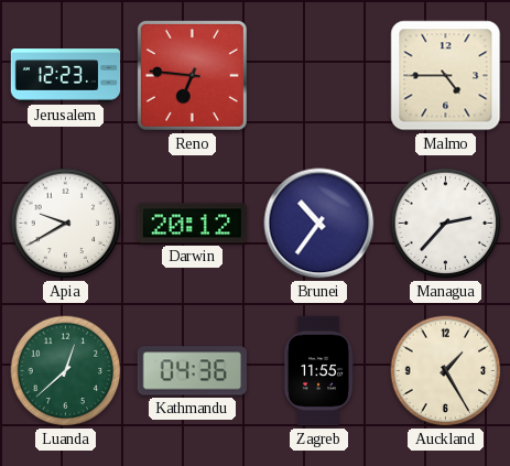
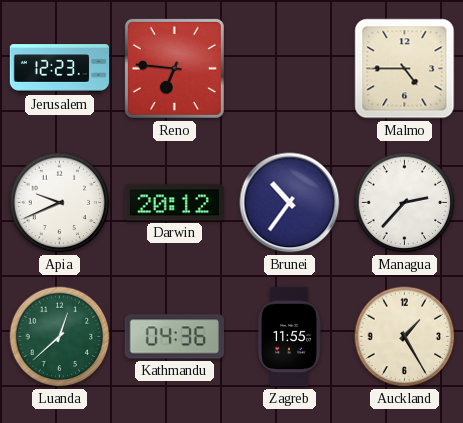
Apia: 9:40 -> 9:41
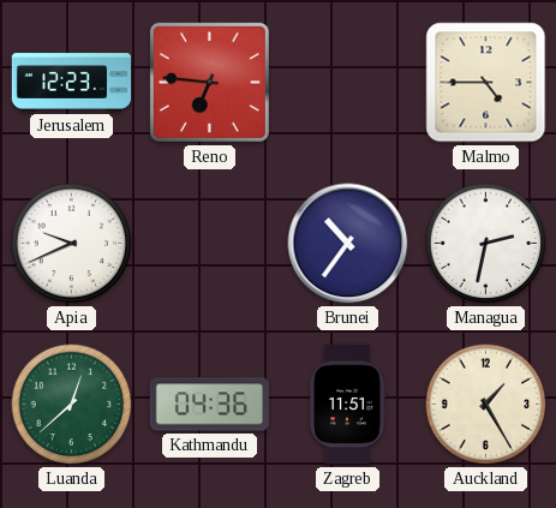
Darwin: 20:12 -> none
Managua: 2:37 -> 2:32
Zagreb: 11:55 -> 11:51
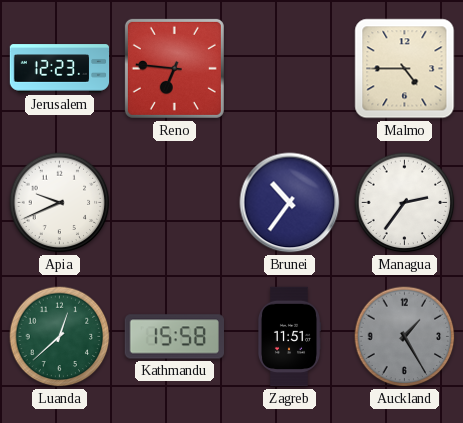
Managua: 2:32 -> 2:36
Kathmandu: 04:36 -> 15:58
Auckland dial: cream -> grey
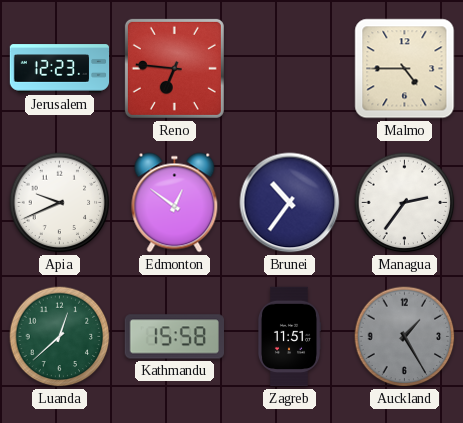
Edmonton: none -> 12:51
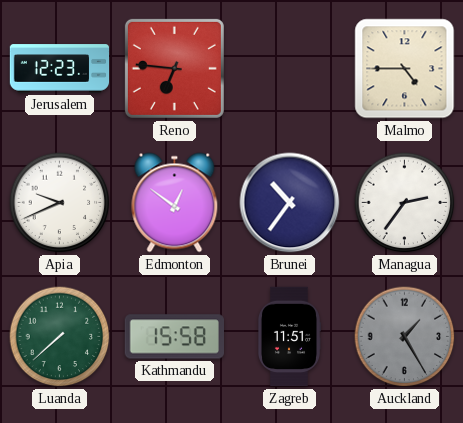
Luanda: 12:38 -> 7:38
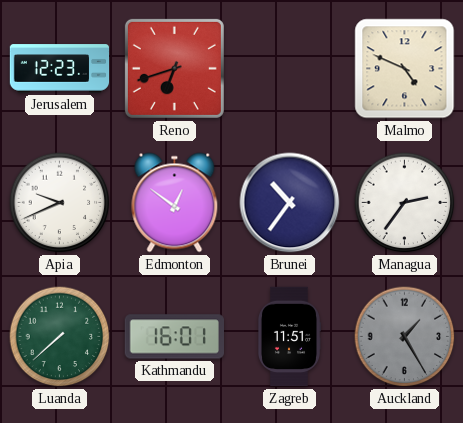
Reno: 6:46 -> 6:42
Malmo: 4:45 -> 4:49
Kathmandu: 15:58 -> 16:01
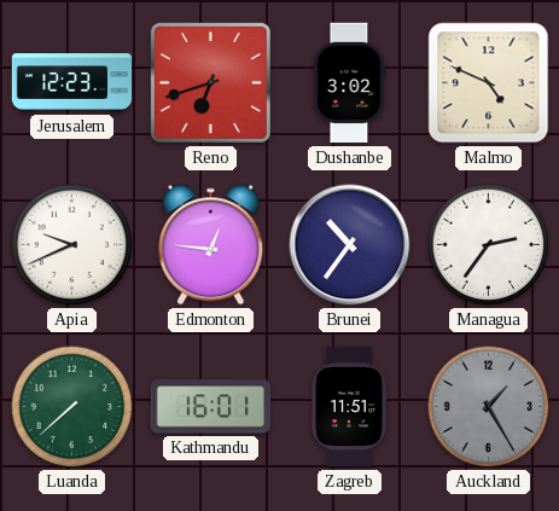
Dushanbe: none -> 3:02
Edmonton: 12:51 -> 12:46
